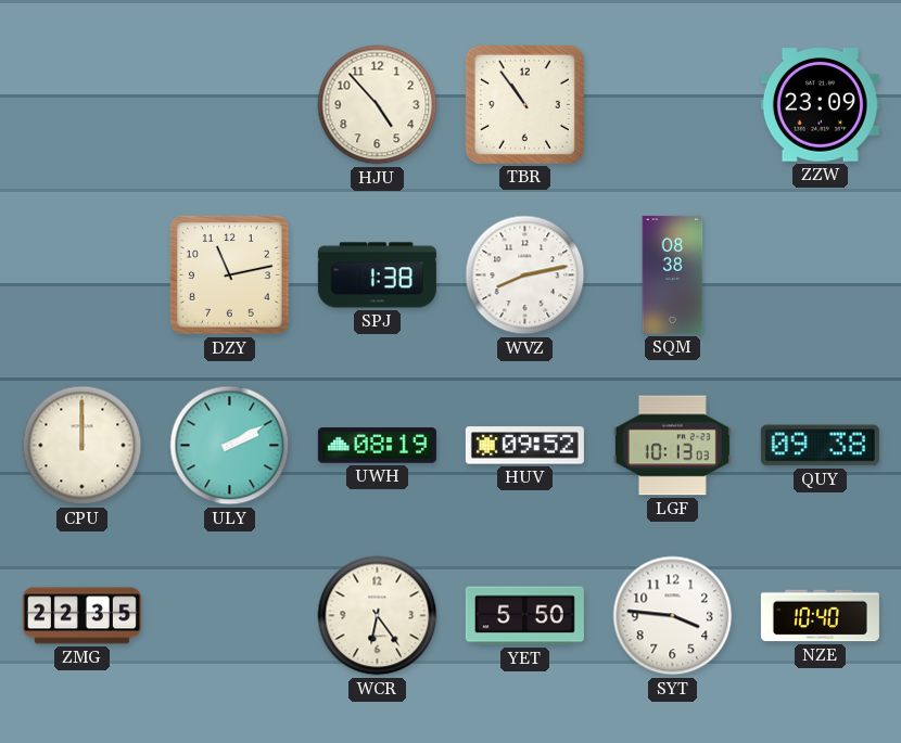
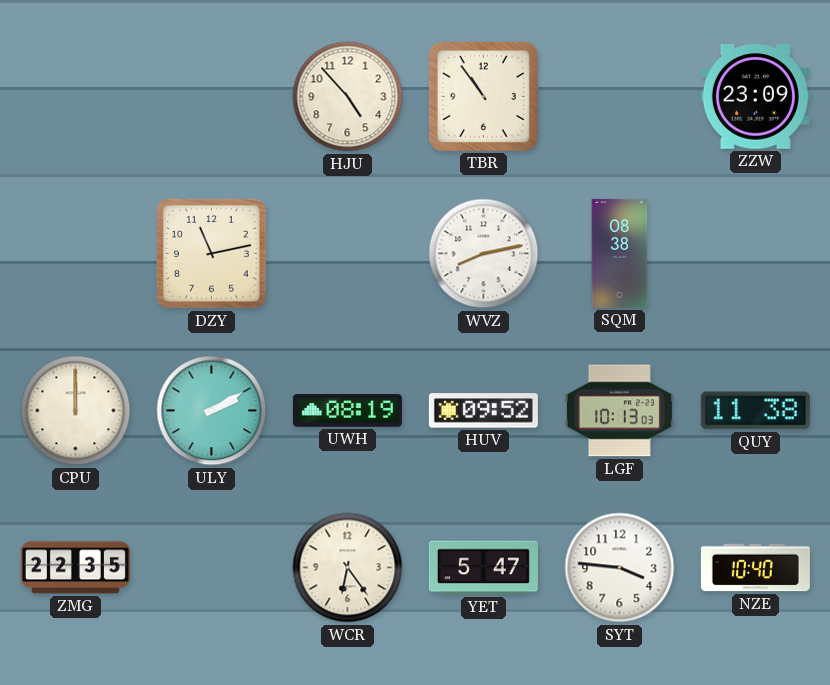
SPJ: 1:38 -> none
QUY: 09:38 -> 11:38
YET: 5:50 -> 5:47
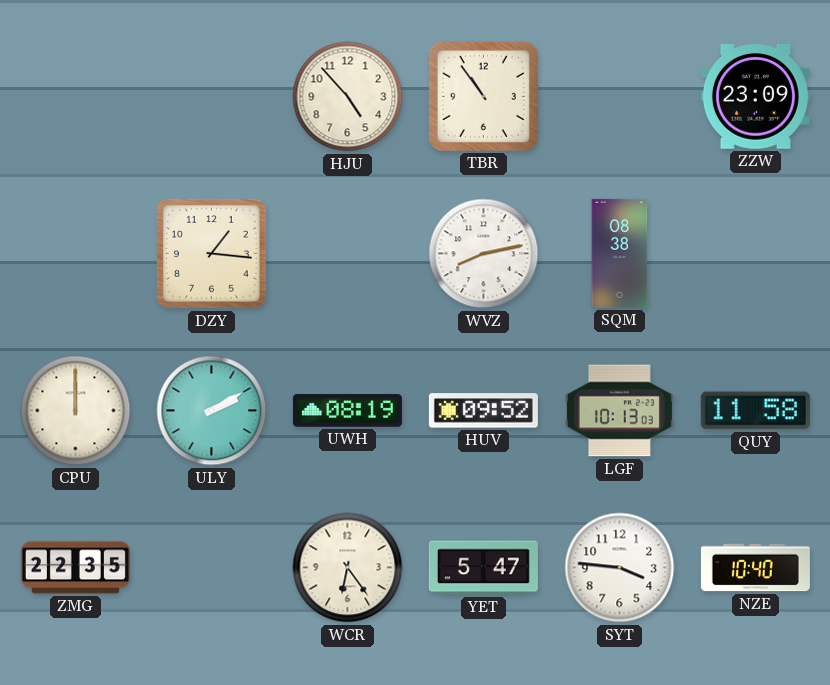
DZY: 11:13 -> 1:16
QUY: 11:38 -> 11:58
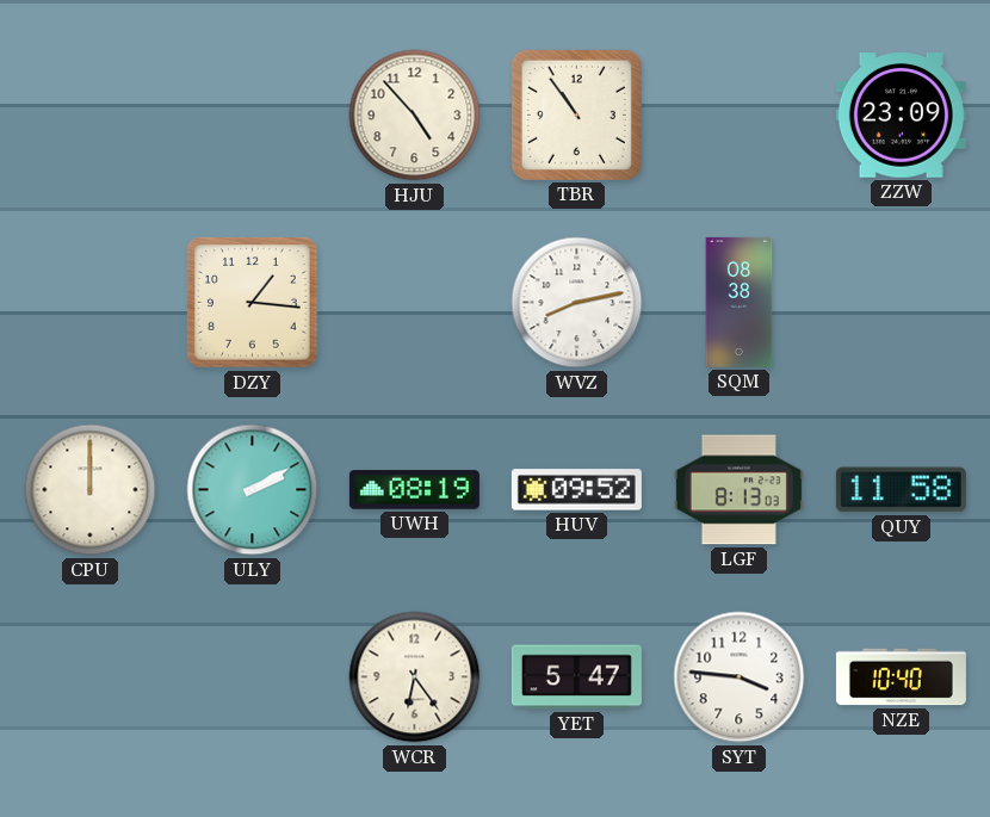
LGF: 10:13 -> 8:13
ZMG: 22:35 -> none
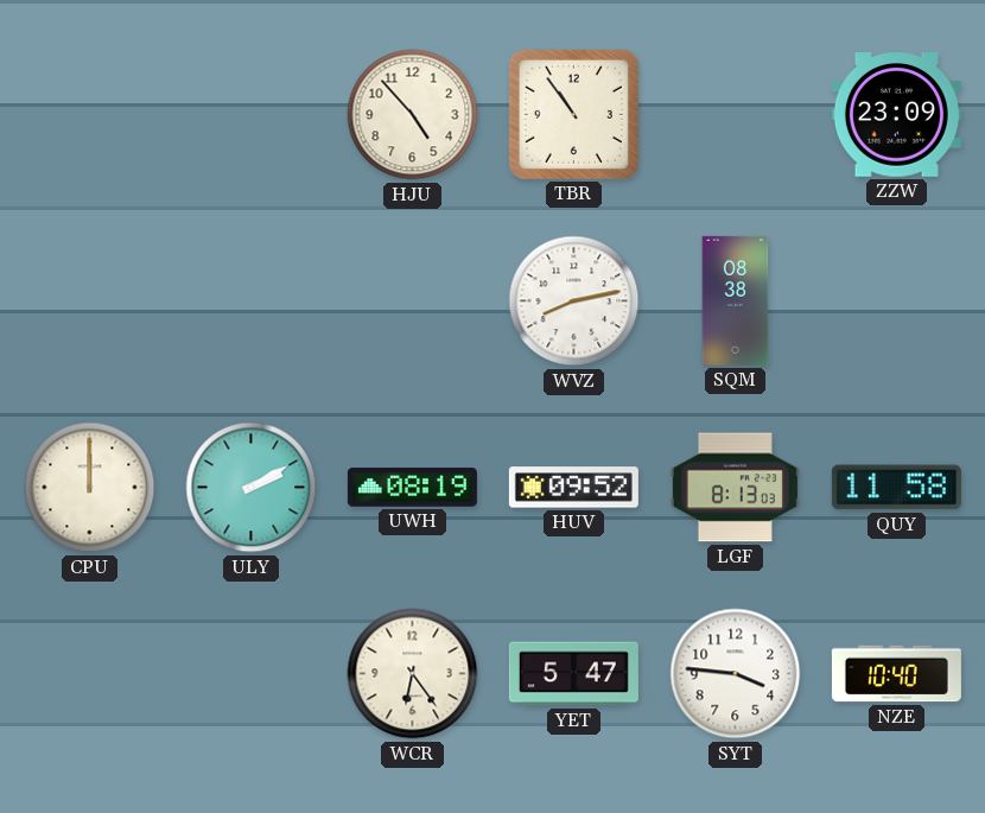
DZY: 1:16 -> none
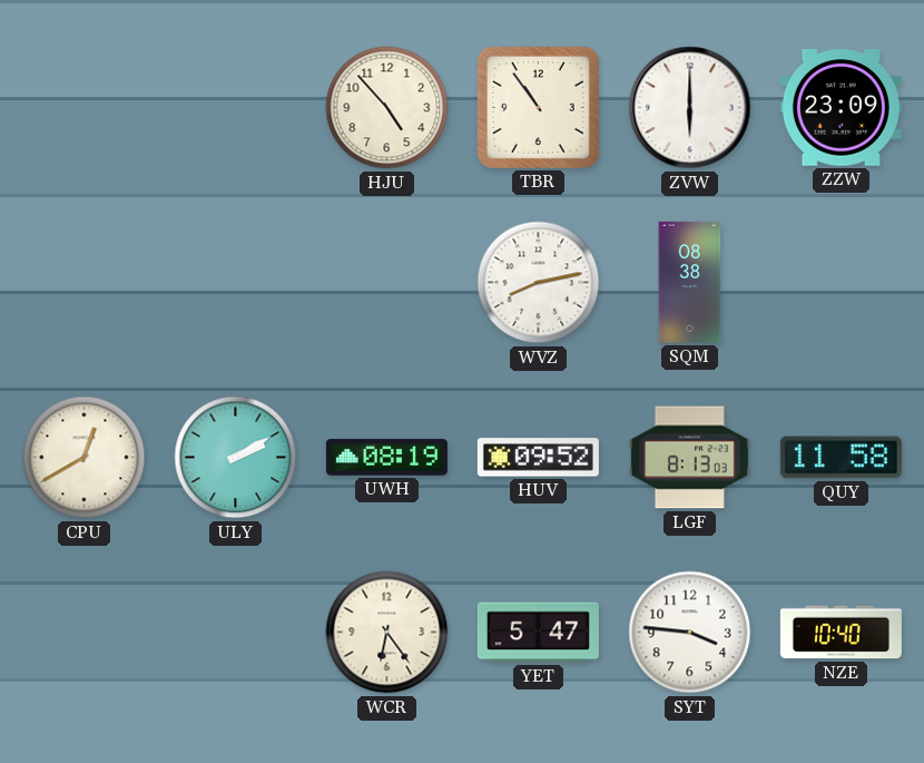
ZVW: none -> 6:00
CPU: 12:00 -> 12:40
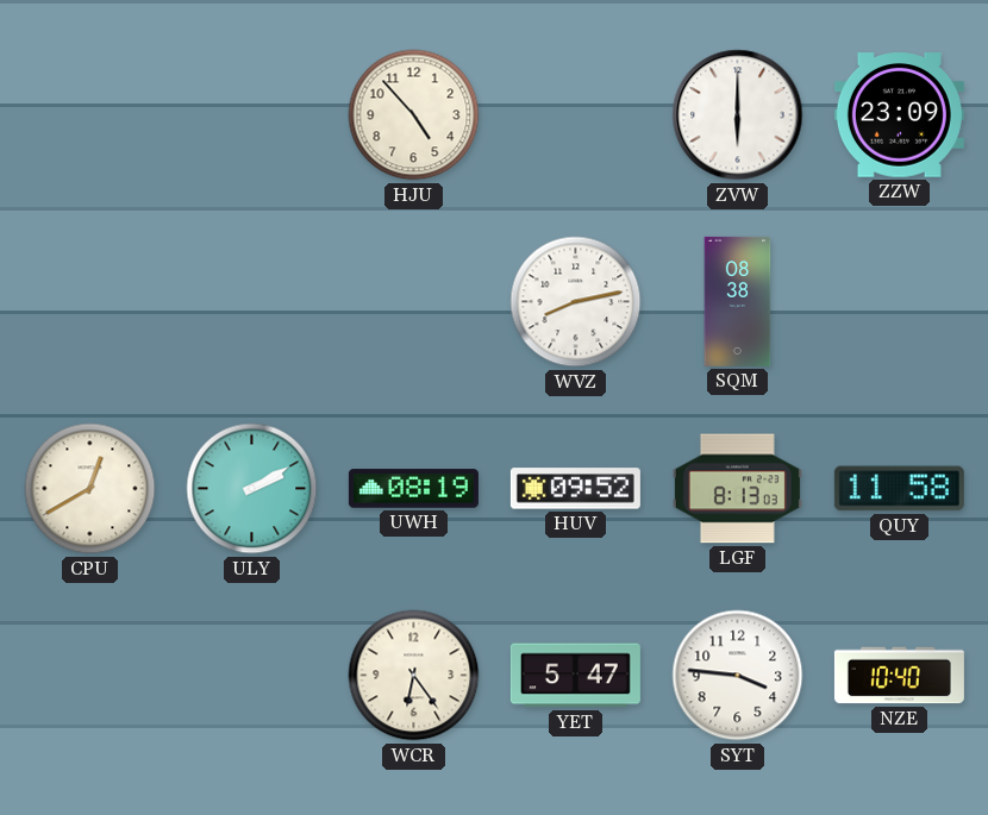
TBR: 10:54 -> none
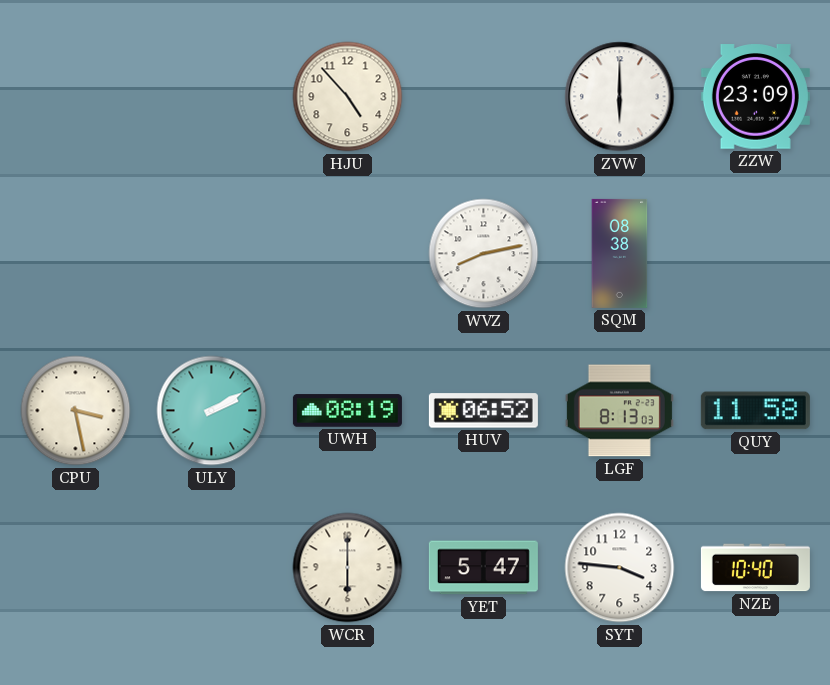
CPU: 12:40 -> 3:28
HUV: 09:52 -> 06:52
WCR: 6:24 -> 6:00
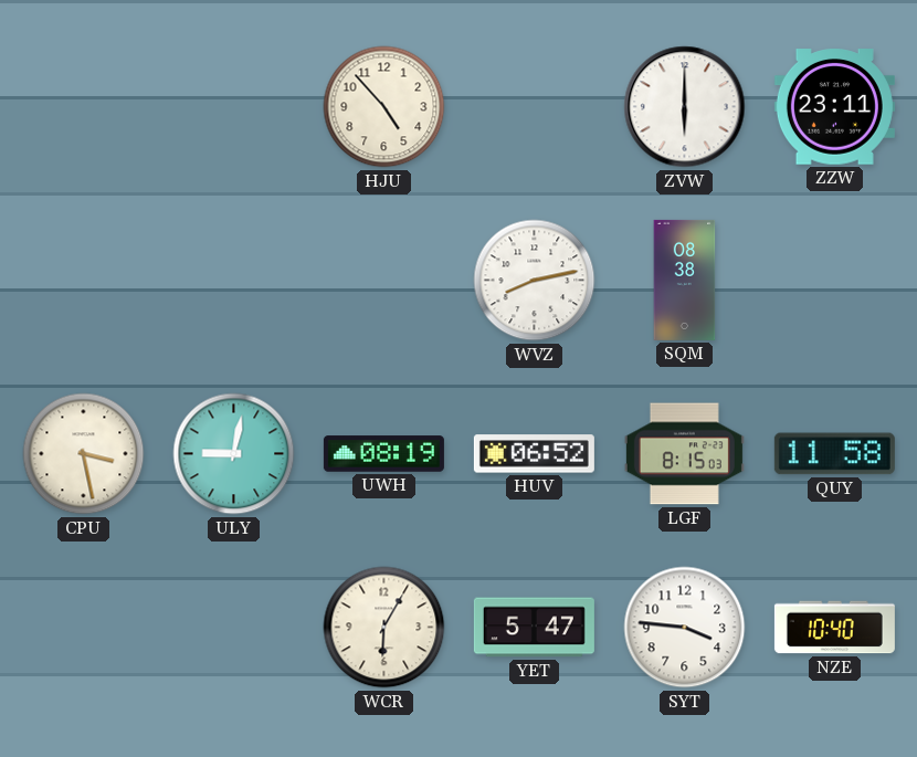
ZZW: 23:09 -> 23:11
ULY: 2:10 -> 9:02
LGF: 8:13 -> 8:15
WCR: 6:00 -> 6:05
